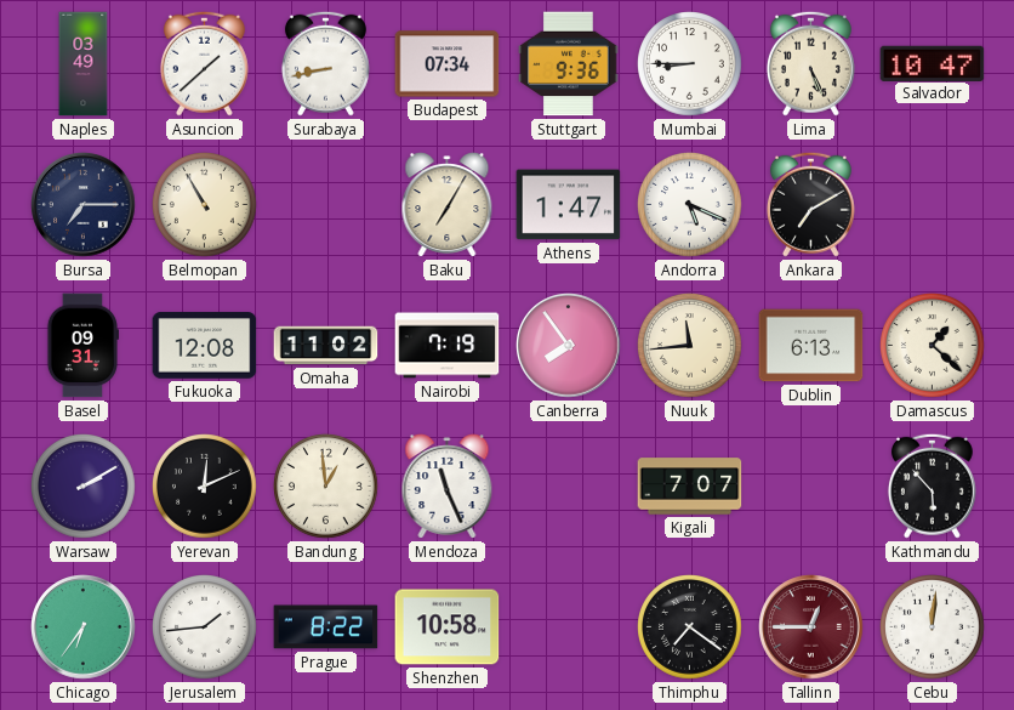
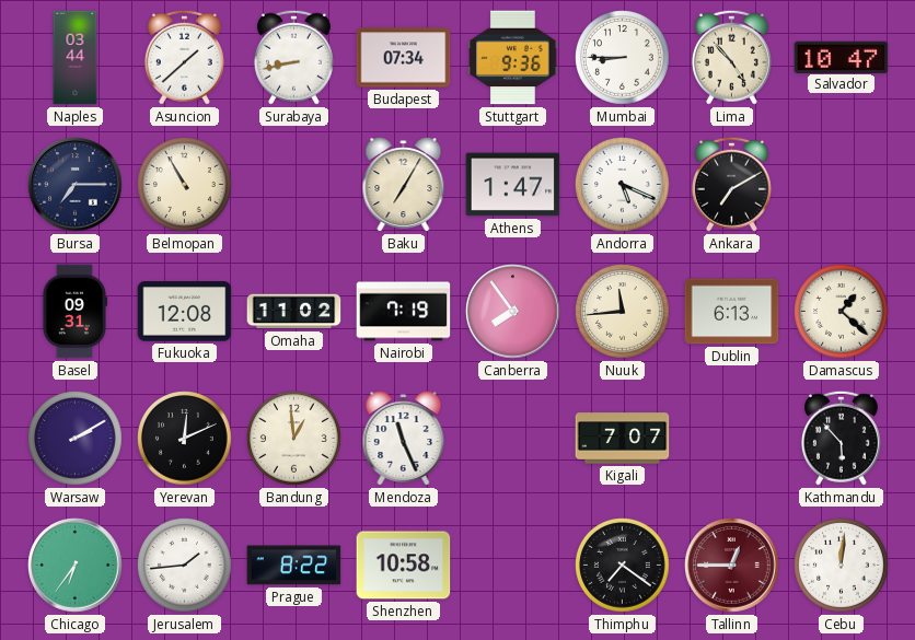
Naples: 03:49 -> 03:44
Lima: 5:26 -> 4:53
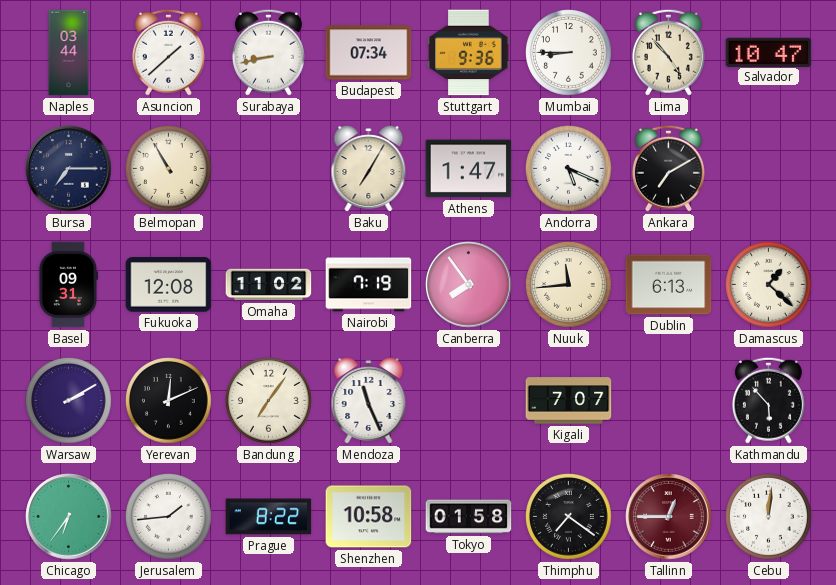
Bandung: 12:59 -> 7:06
Tokyo: none -> 01:58
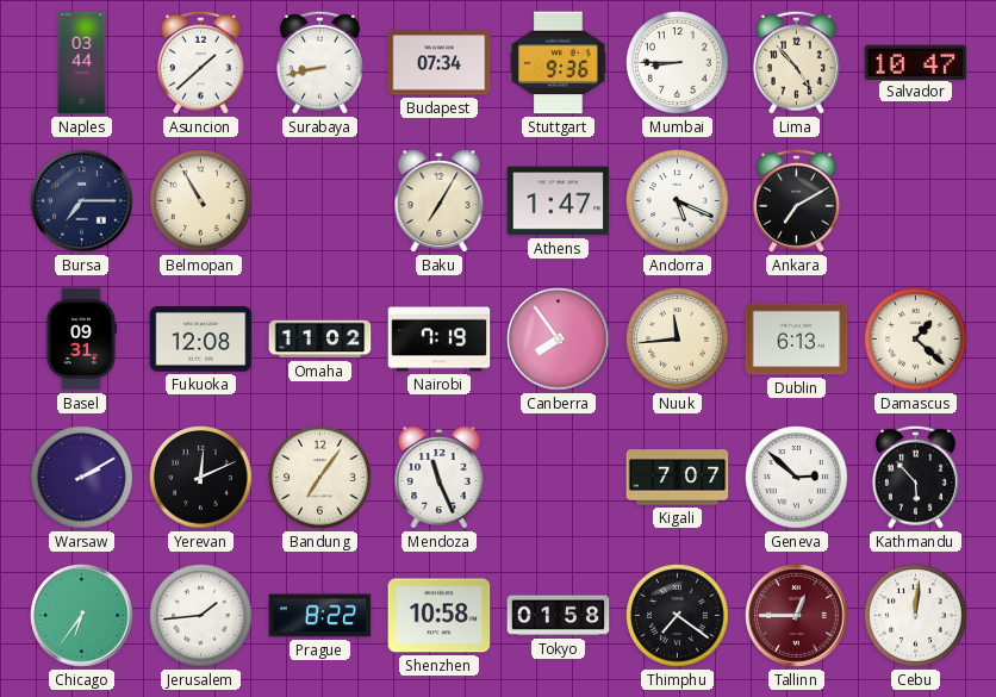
Geneva: none -> 2:52
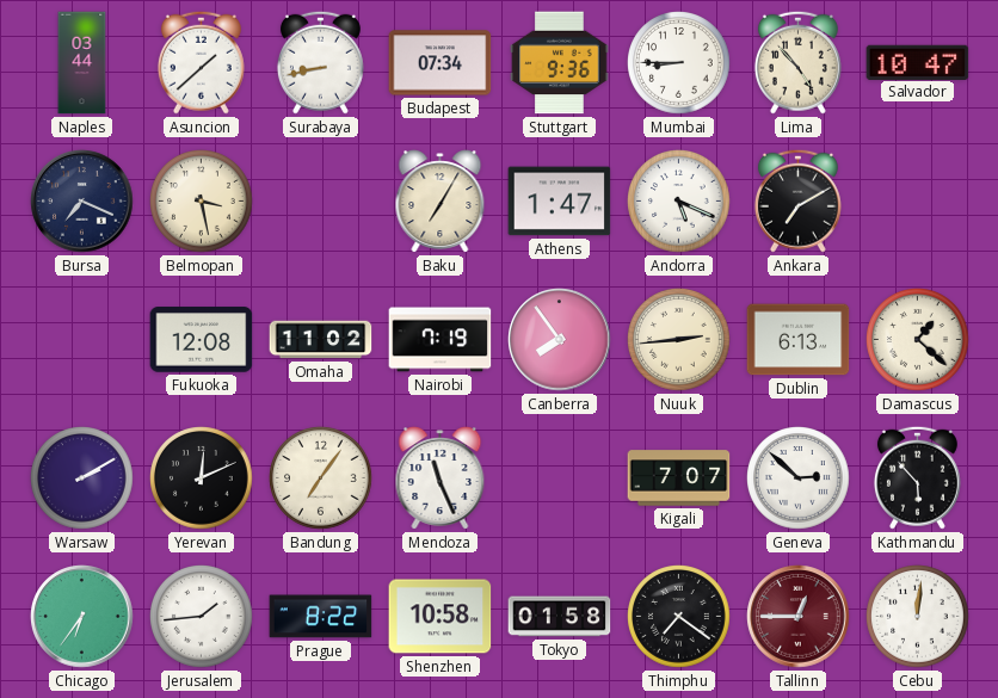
Bursa: 7:15 -> 7:19
Belmopan: 10:55 -> 3:28
Basel: 09:31 -> none
Nuuk: 11:44 -> 2:44
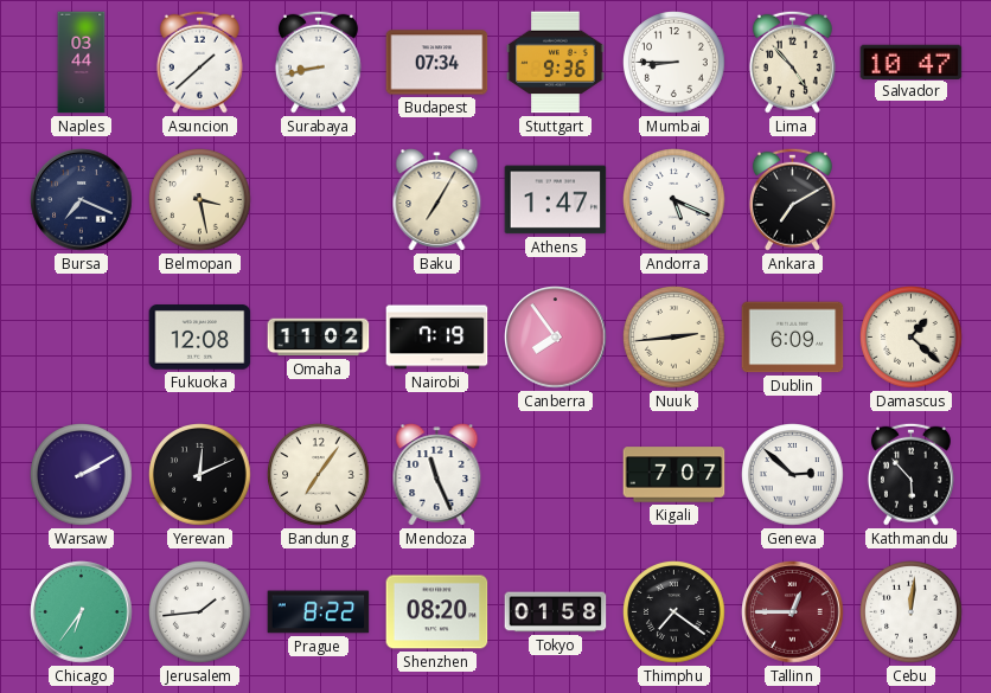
Dublin: 6:13 -> 6:09
Shenzhen: 10:58 -> 08:20
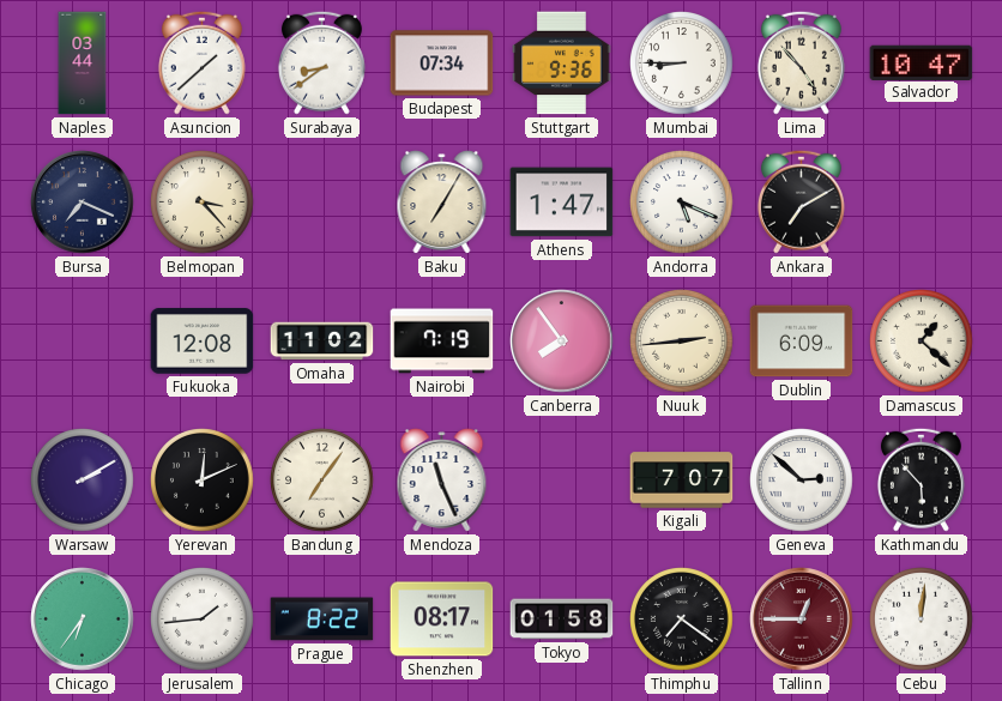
Surabaya: 8:43 -> 8:39
Belmopan: 3:28 -> 3:23
Shenzhen: 08:20 -> 08:17
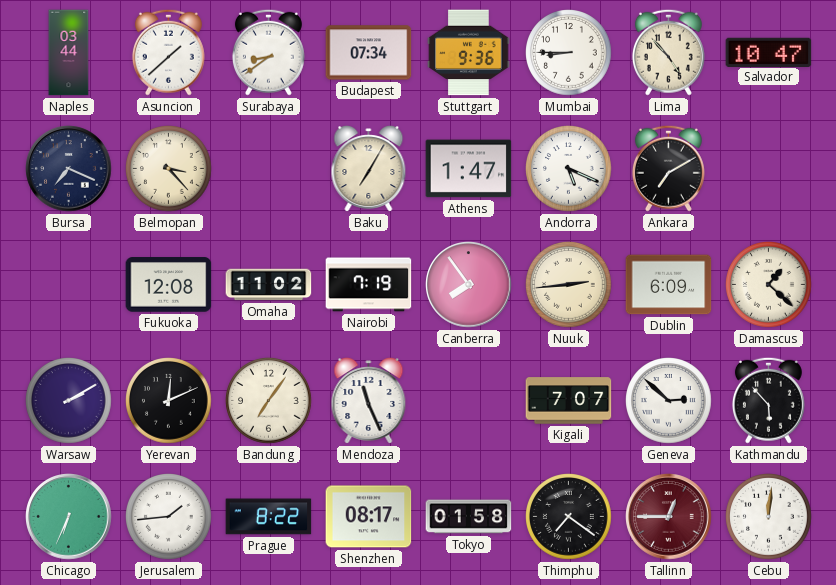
Chicago: 6:36 -> 6:34
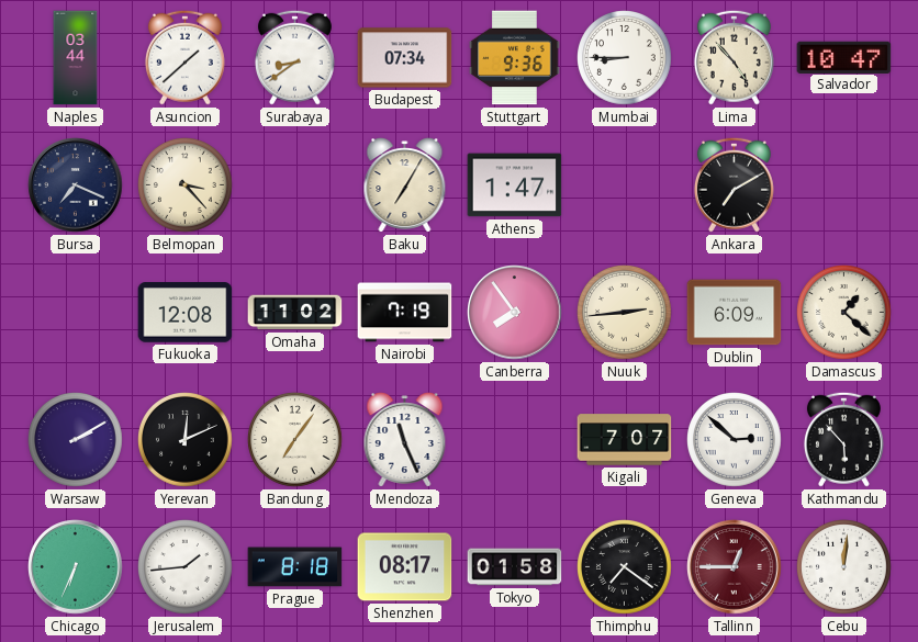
Andorra: 5:19 -> none
Prague: 8:22 -> 8:18
